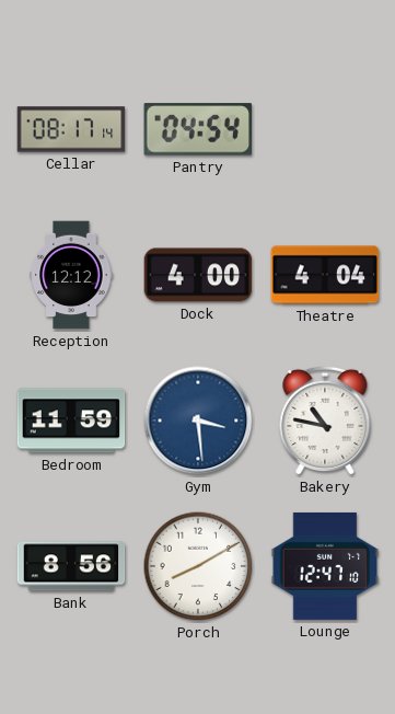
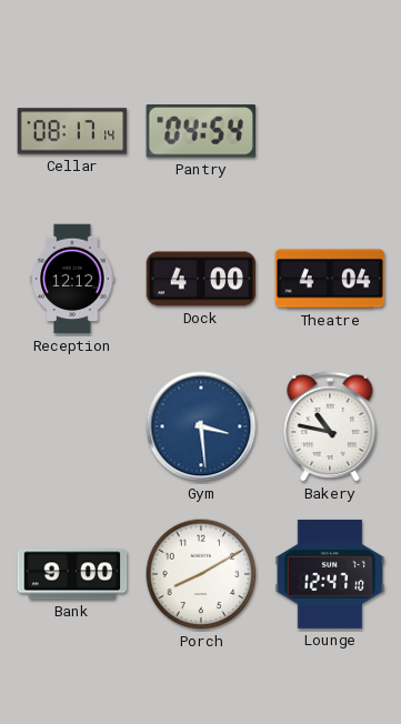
Bedroom: 11:59 -> none
Bank: 8:56 -> 9:00
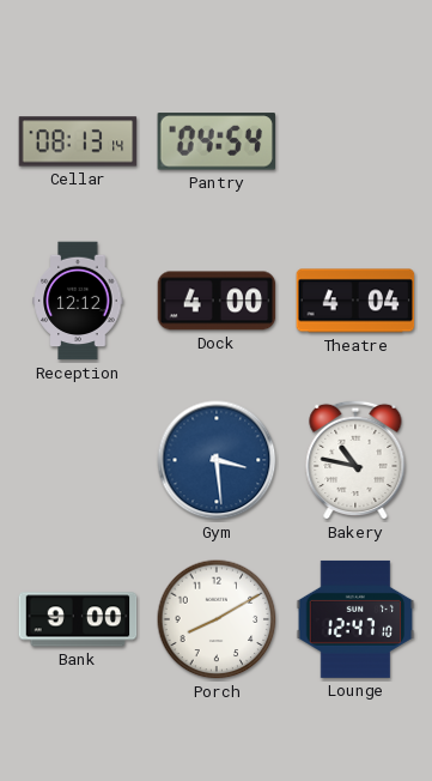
Cellar: 08:17 -> 08:13
